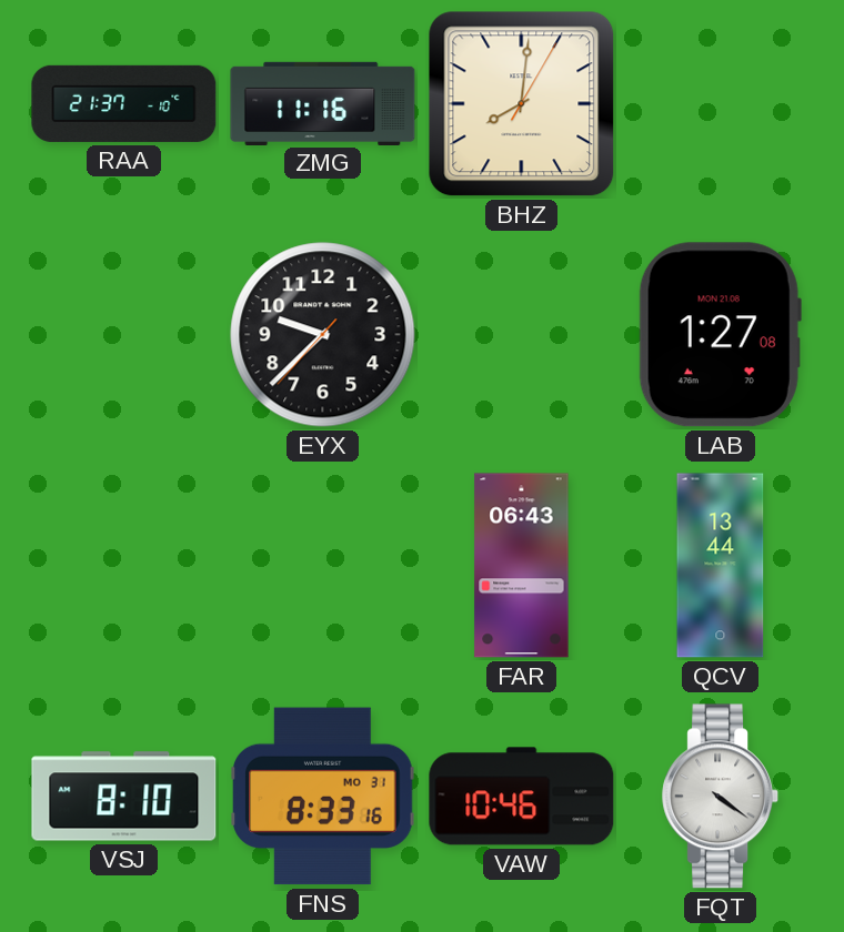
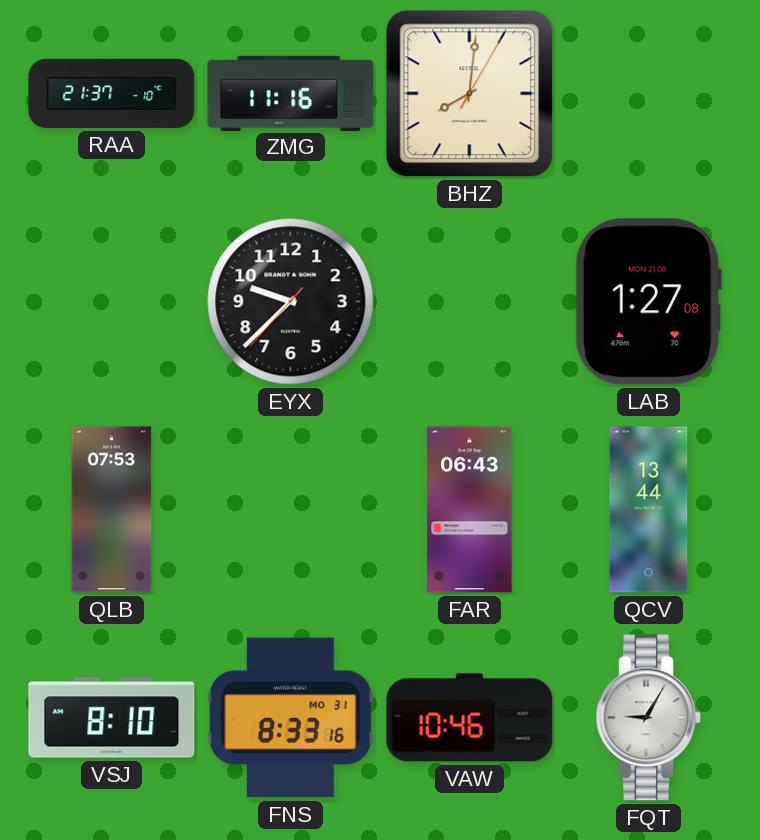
QLB: none -> 07:53
FQT: 4:21 -> 9:05
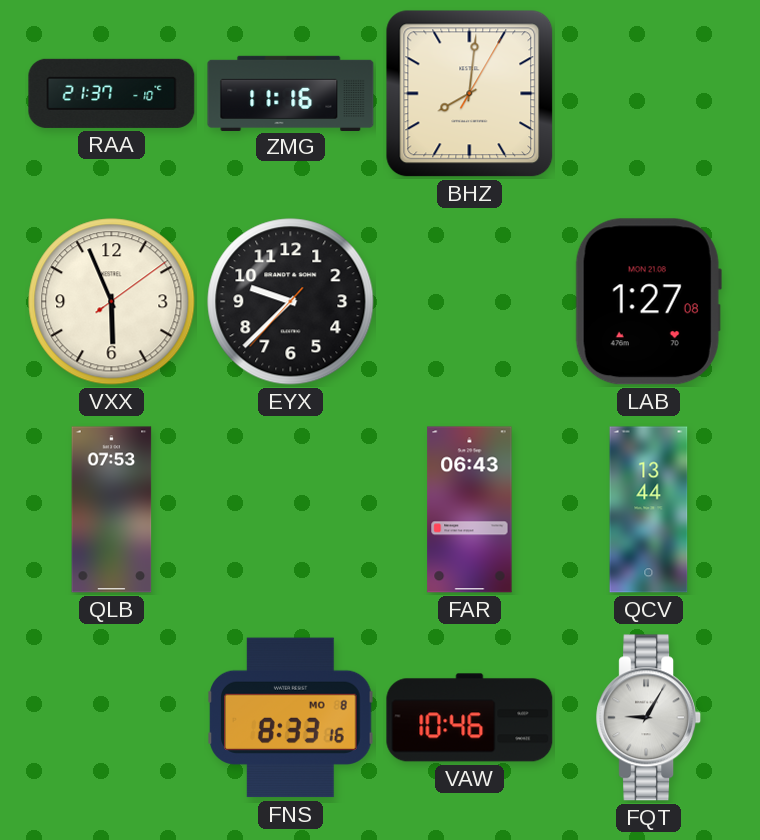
VXX: none -> 5:56
VSJ: 8:10 -> none
FNS date: MO 31 -> MO 8
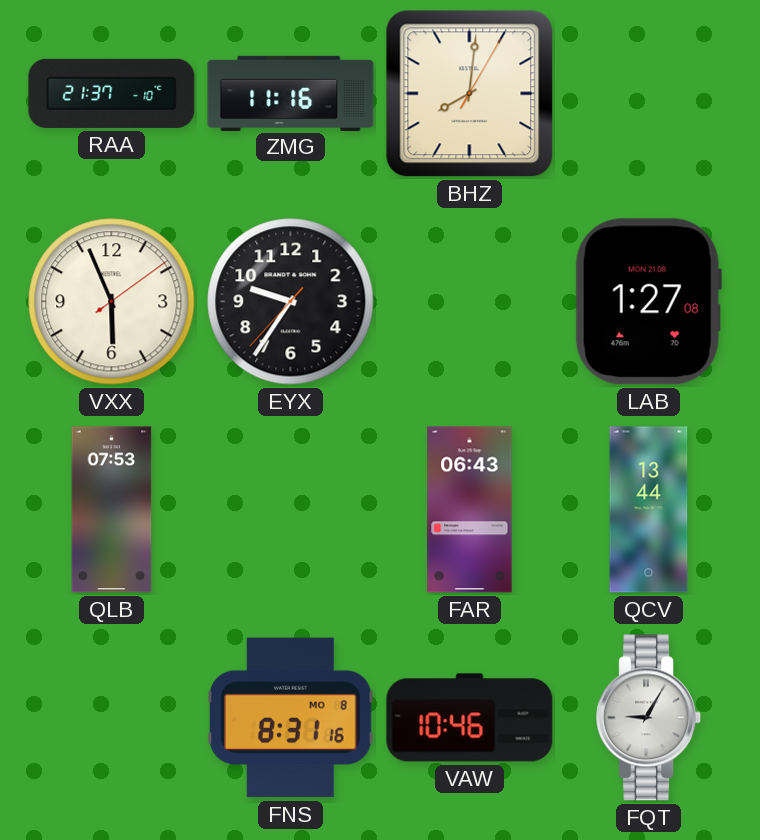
EYX: 9:37 -> 9:35
FNS: 8:33 -> 8:31
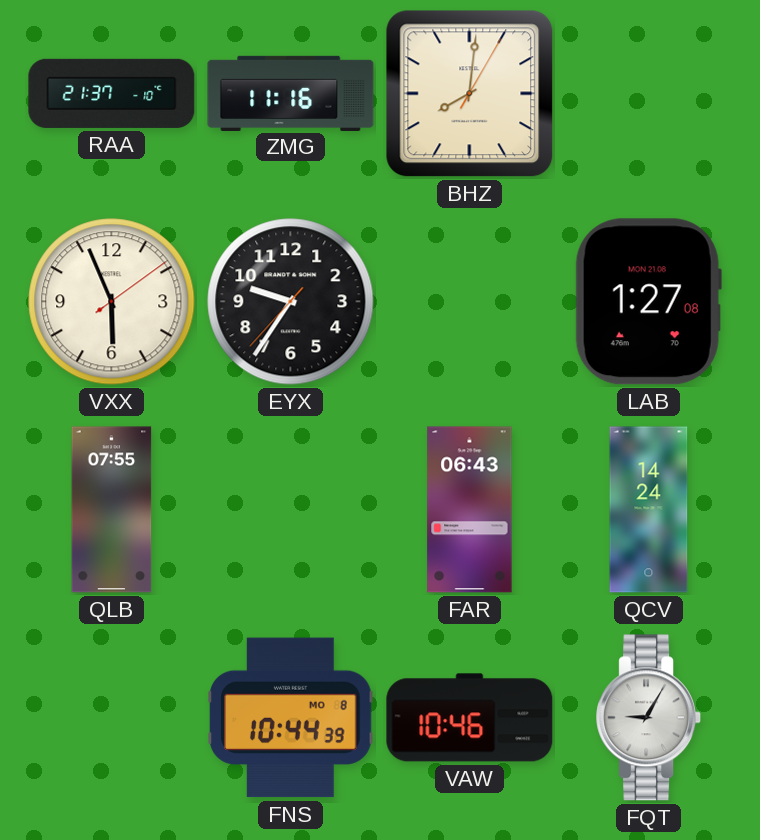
QLB: 07:53 -> 07:55
QCV: 13:44 -> 14:24
FNS: 8:31 -> 10:44
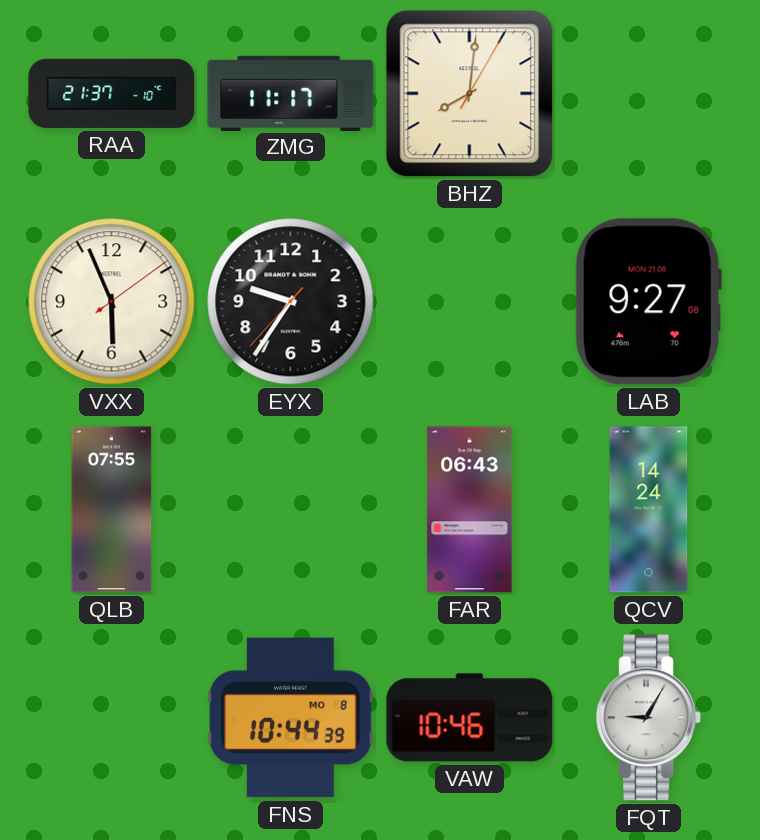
ZMG: 11:16 -> 11:17
LAB: 1:27 -> 9:27
